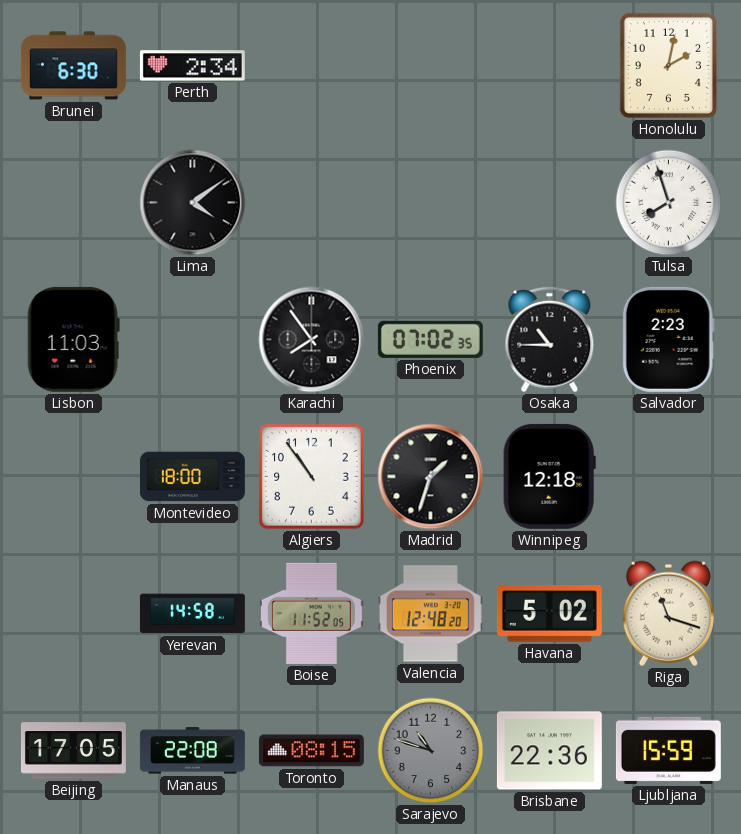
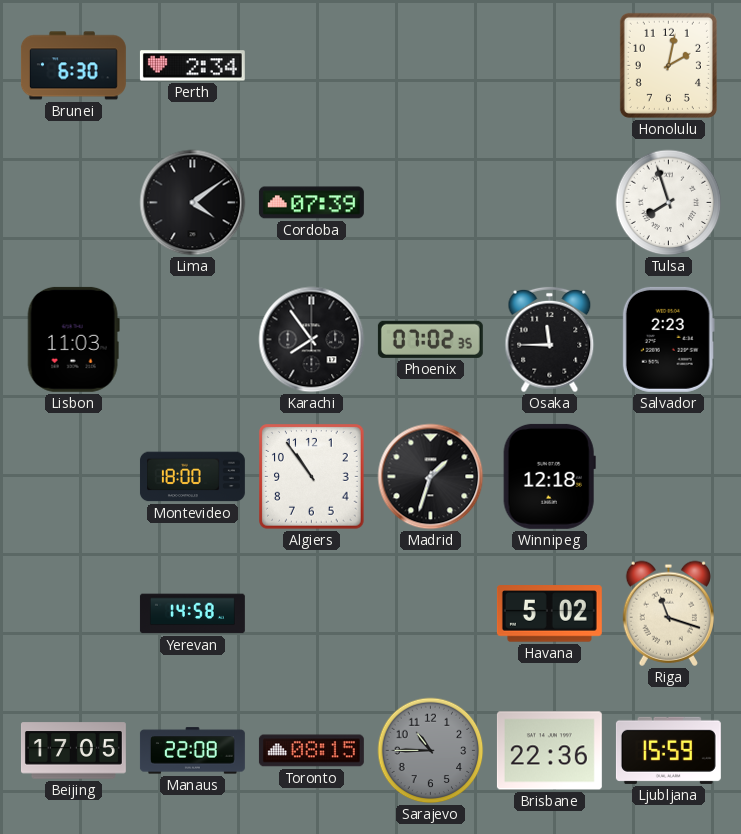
Cordoba: none -> 07:39
Osaka: 10:45 -> 11:45
Boise: 11:52 -> none
Valencia: 12:48 -> none
Sarajevo: 10:48 -> 10:45
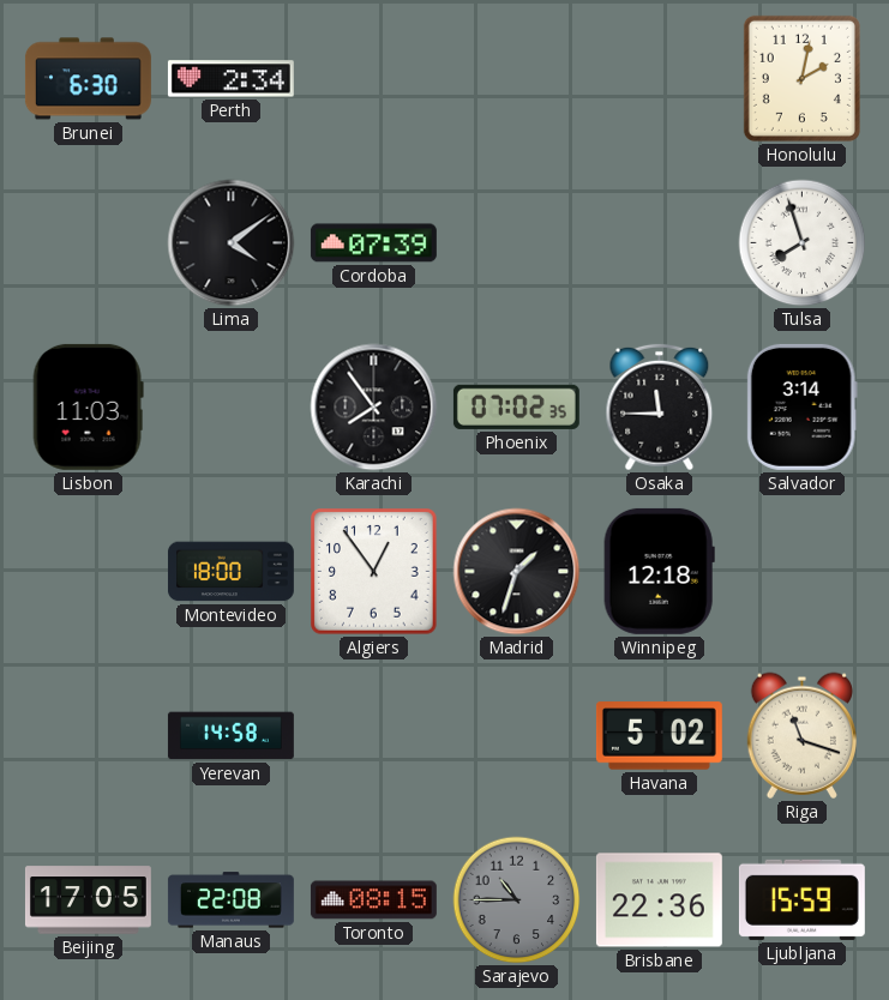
Salvador: 2:23 -> 3:14
Algiers: 10:54 -> 12:54
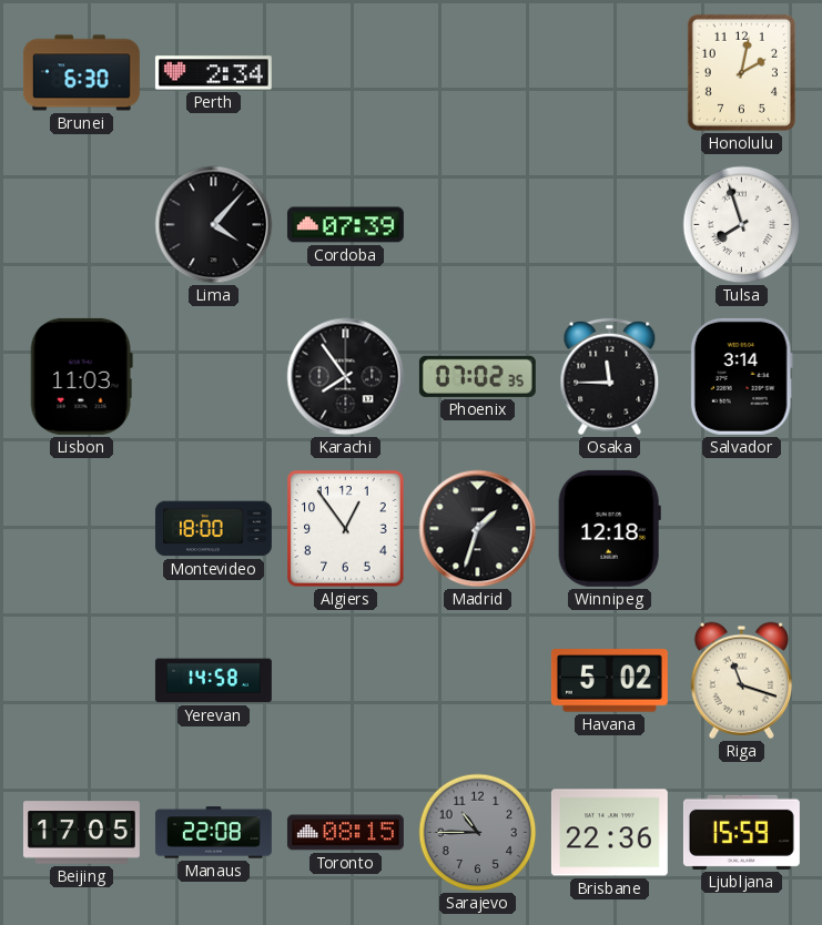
Lima: 4:09 -> 4:07
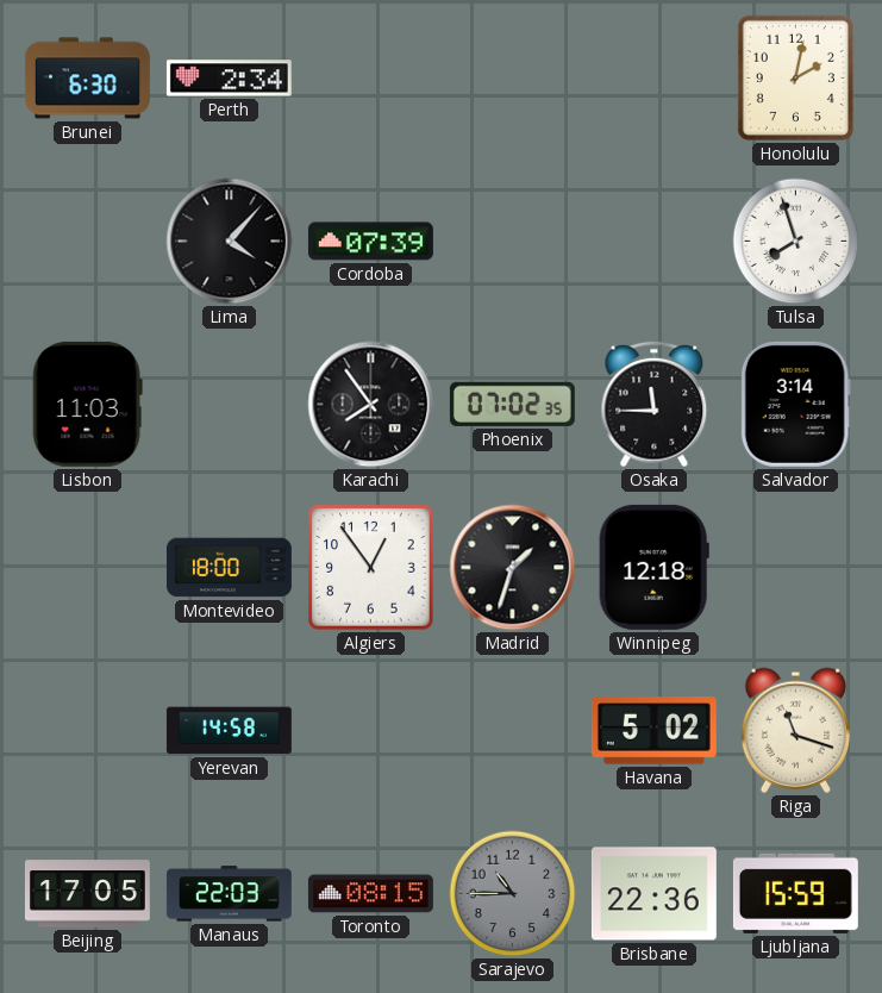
Manaus: 22:08 -> 22:03
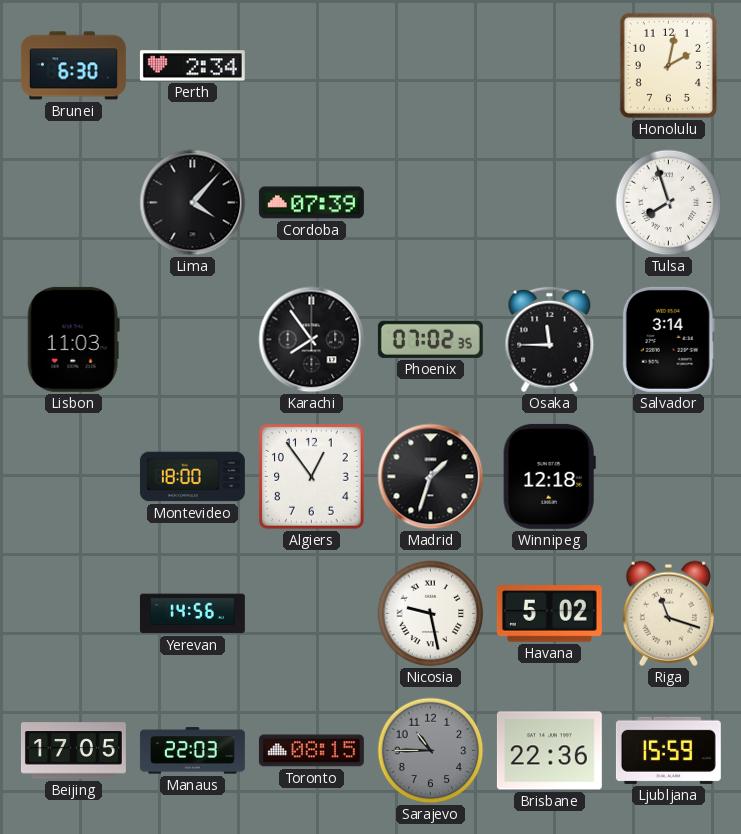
Yerevan: 14:58 -> 14:56
Nicosia: none -> 9:28
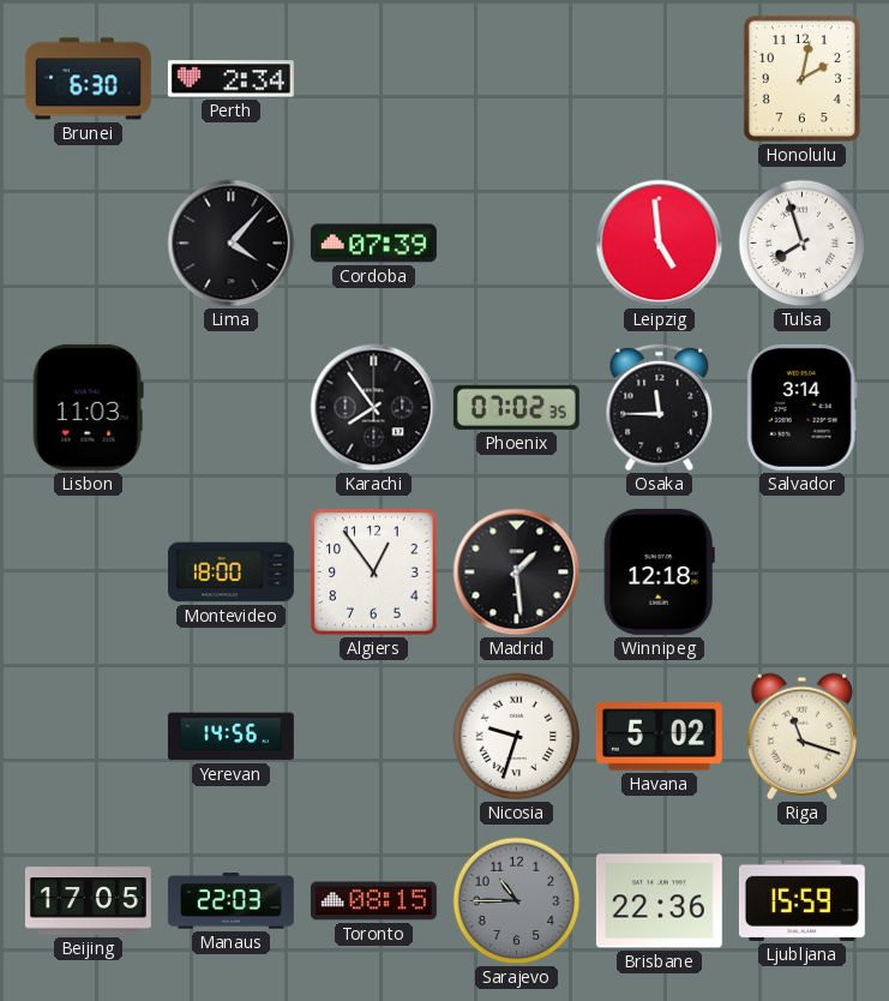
Leipzig: none -> 4:59
Madrid: 1:33 -> 1:29
Nicosia: 9:28 -> 9:33
